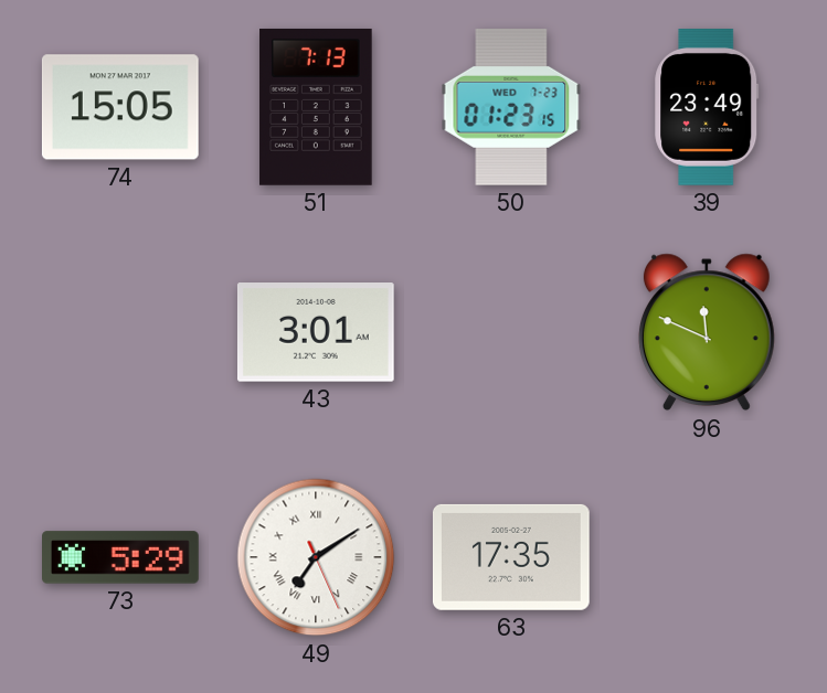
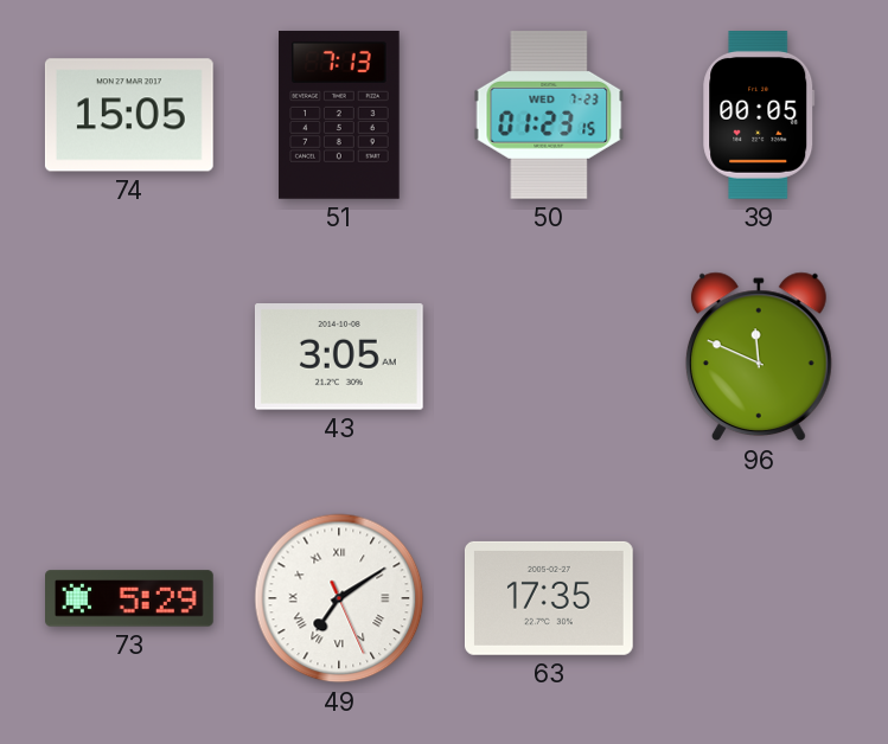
39: 23:49 -> 00:05
43: 3:01 -> 3:05
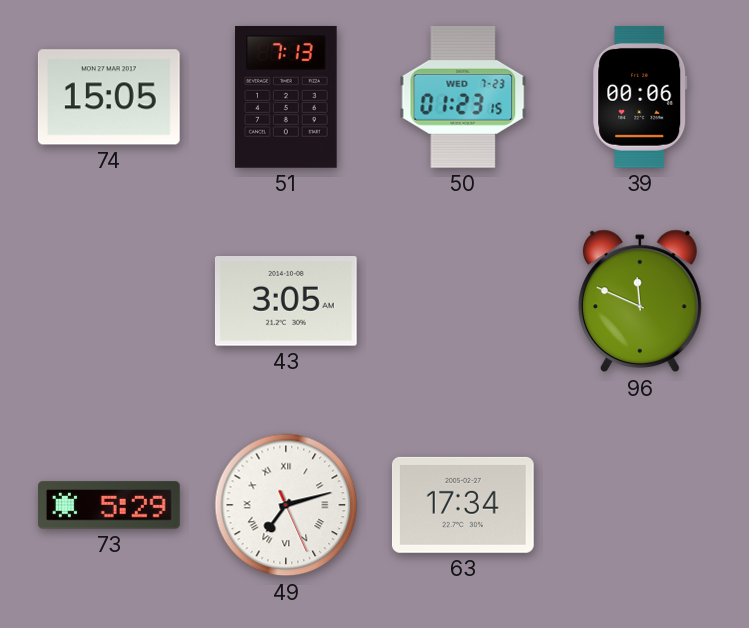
39: 00:05 -> 00:06
49: 7:09 -> 7:12
63: 17:35 -> 17:34
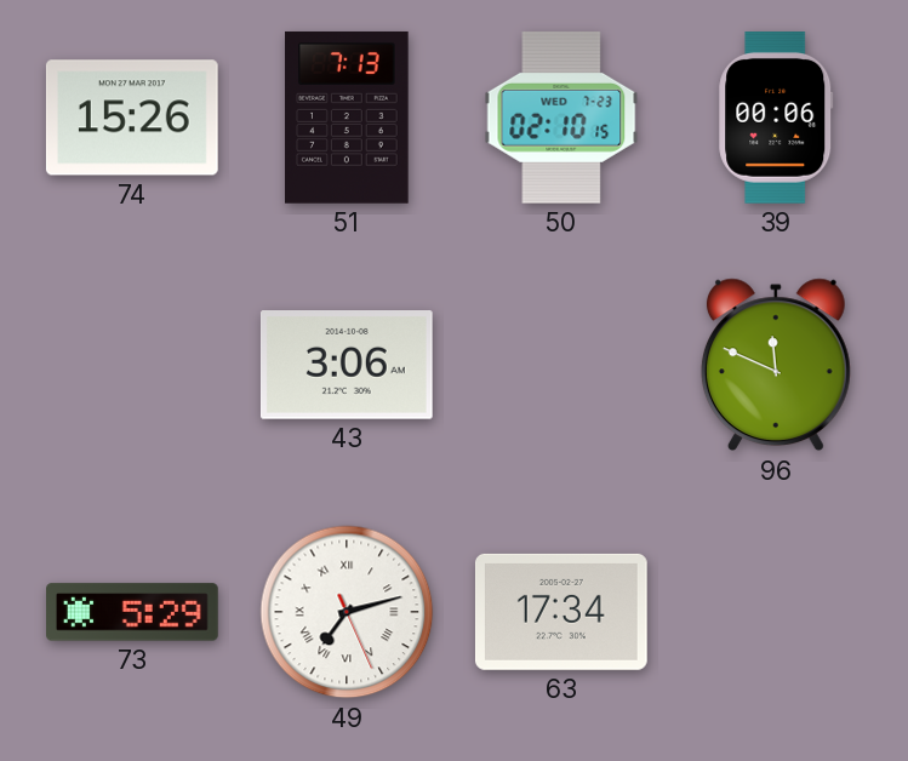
74: 15:05 -> 15:26
50: 01:23 -> 02:10
43: 3:05 -> 3:06
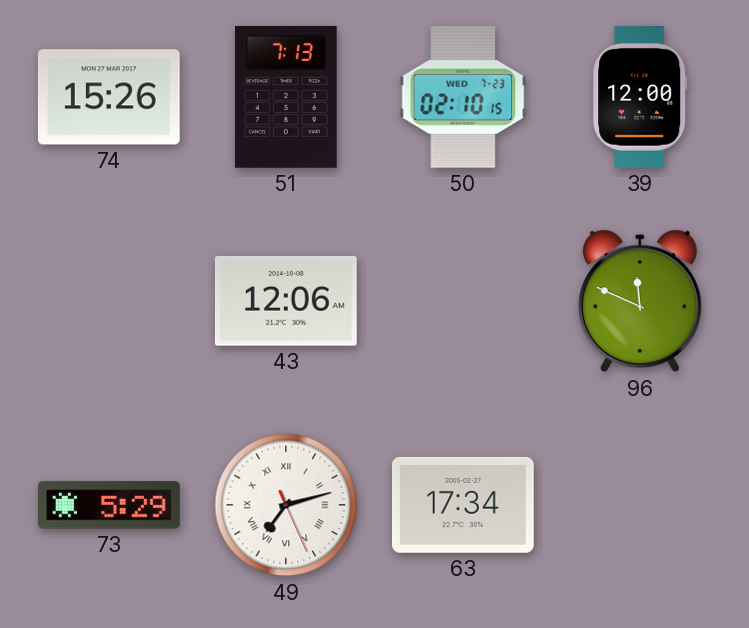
39: 00:06 -> 12:00
43: 3:06 -> 12:06
